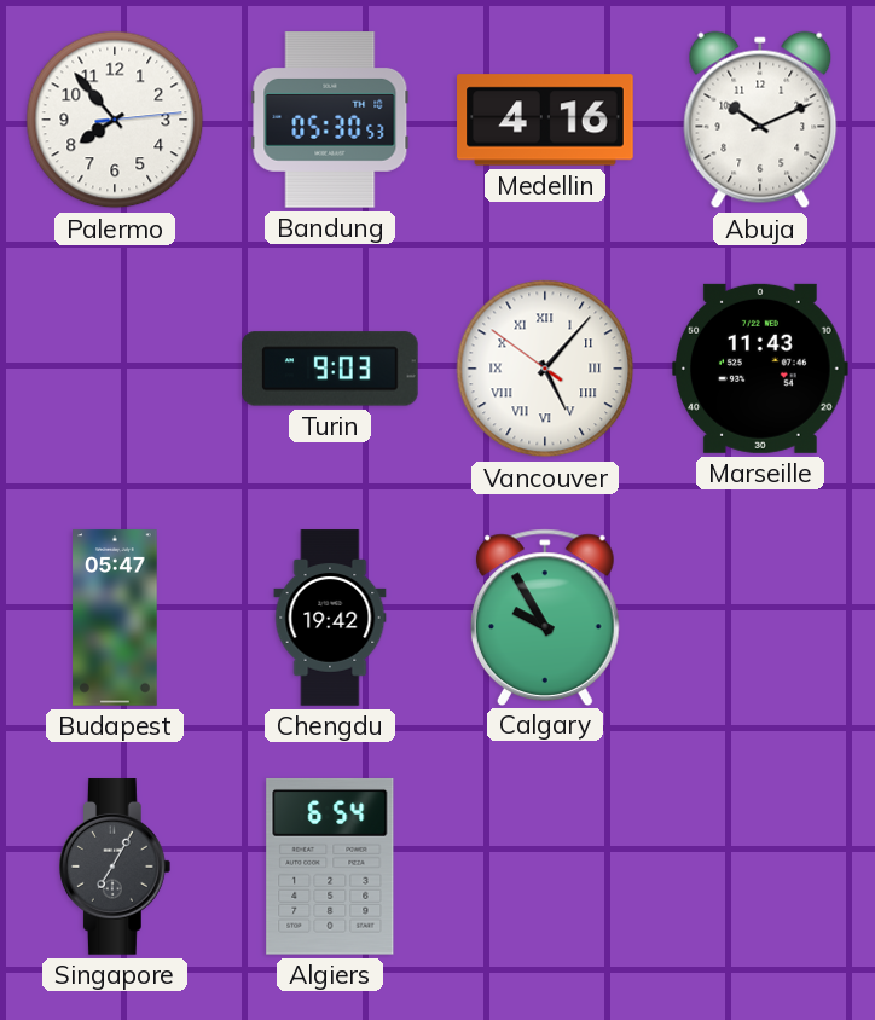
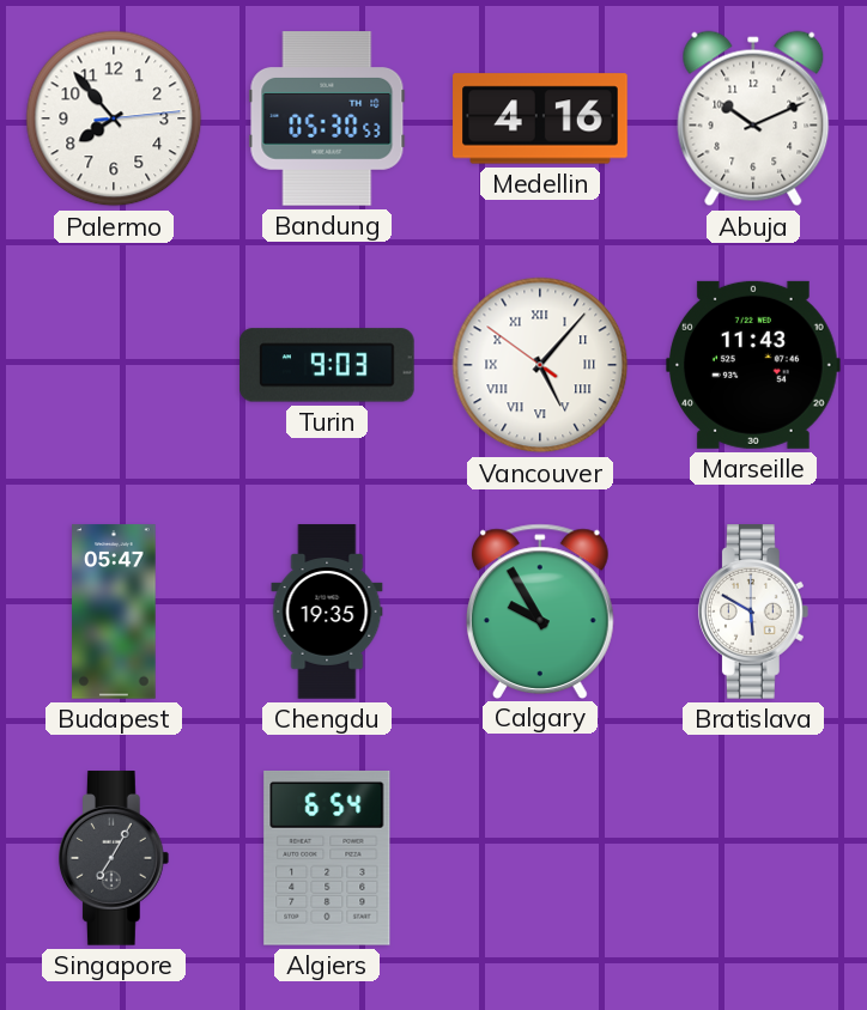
Chengdu: 19:42 -> 19:35
Bratislava: none -> 5:50
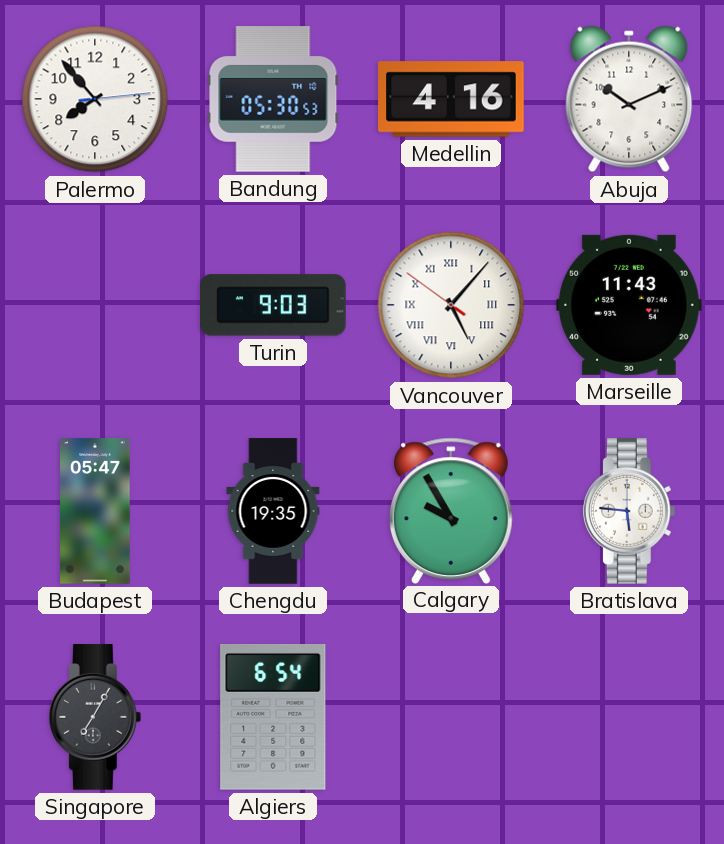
Bratislava: 5:50 -> 5:46
